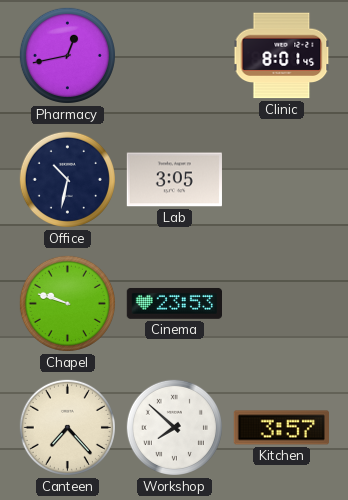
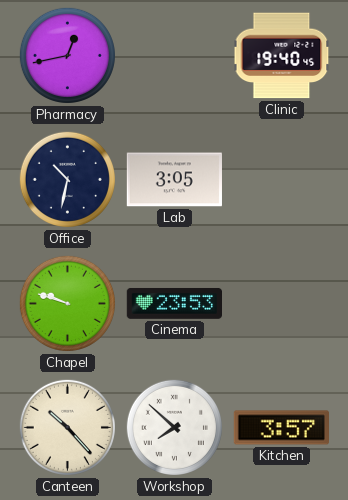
Clinic: 8:01 -> 19:40
Canteen: 7:23 -> 10:23
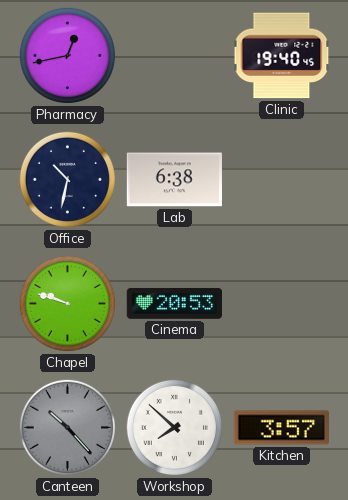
Lab: 3:05 -> 6:38
Cinema: 23:53 -> 20:53
Canteen dial: cream -> grey
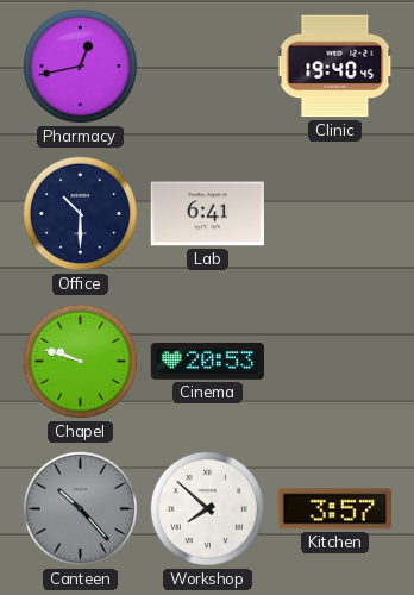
Office: 10:32 -> 10:30
Lab: 6:38 -> 6:41
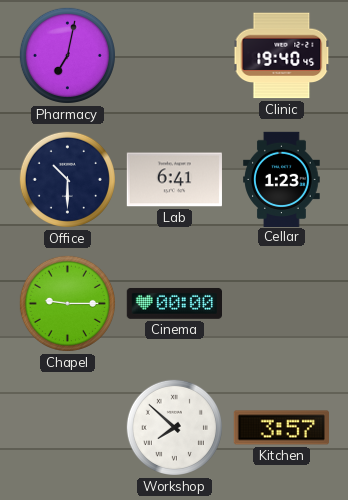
Pharmacy: 12:43 -> 7:02
Cellar: none -> 1:23
Chapel: 9:48 -> 9:15
Cinema: 20:53 -> 00:00
Canteen: 10:23 -> none
